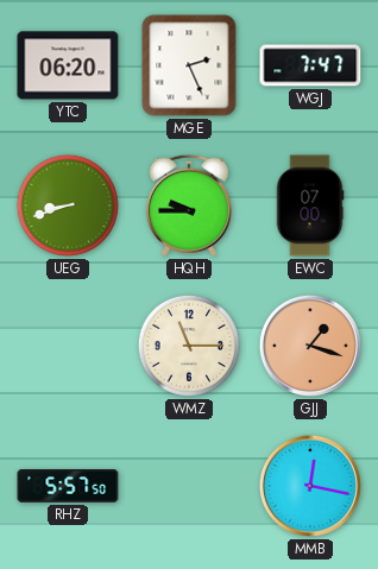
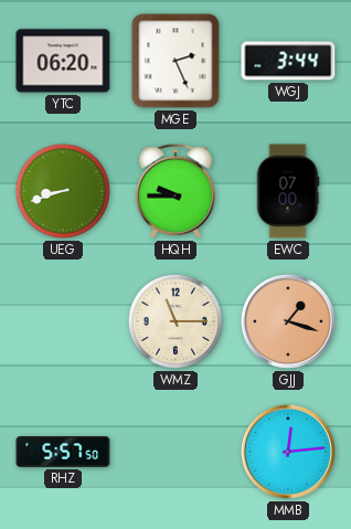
WGJ: 7:47 -> 3:44
MMB: 12:17 -> 12:14
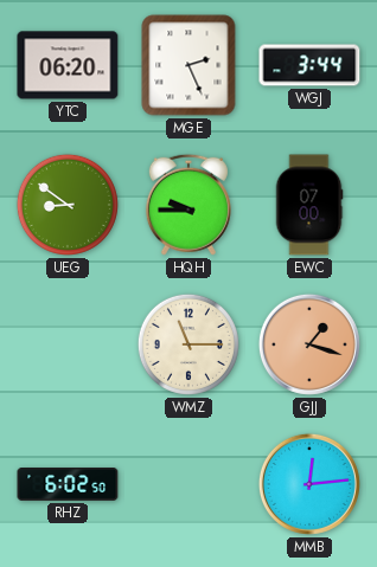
UEG: 8:42 -> 8:51
RHZ: 5:57 -> 6:02
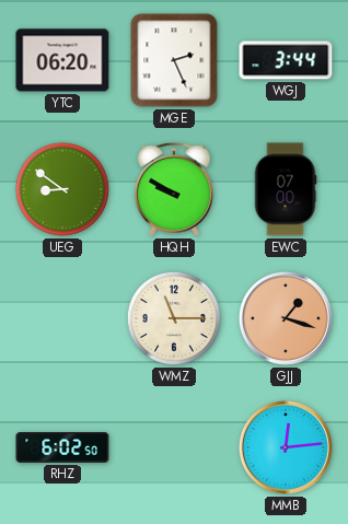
HQH: 9:45 -> 9:50
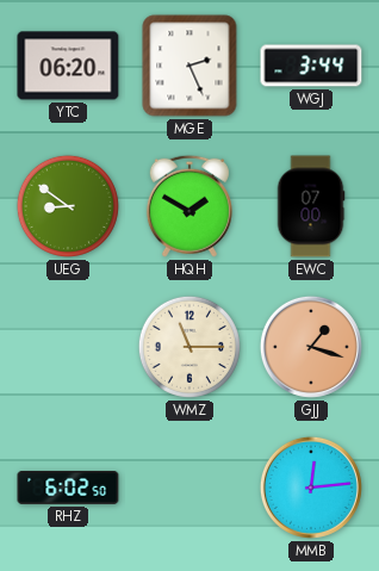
HQH: 9:50 -> 1:50
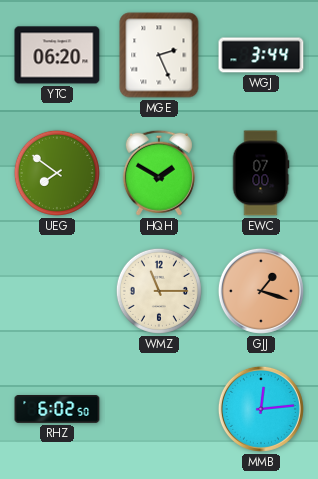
UEG: 8:51 -> 7:51
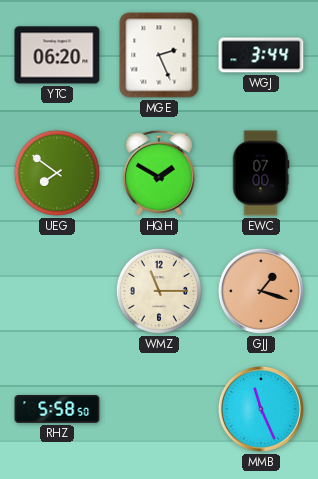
RHZ: 6:02 -> 5:58
MMB: 12:14 -> 11:26
